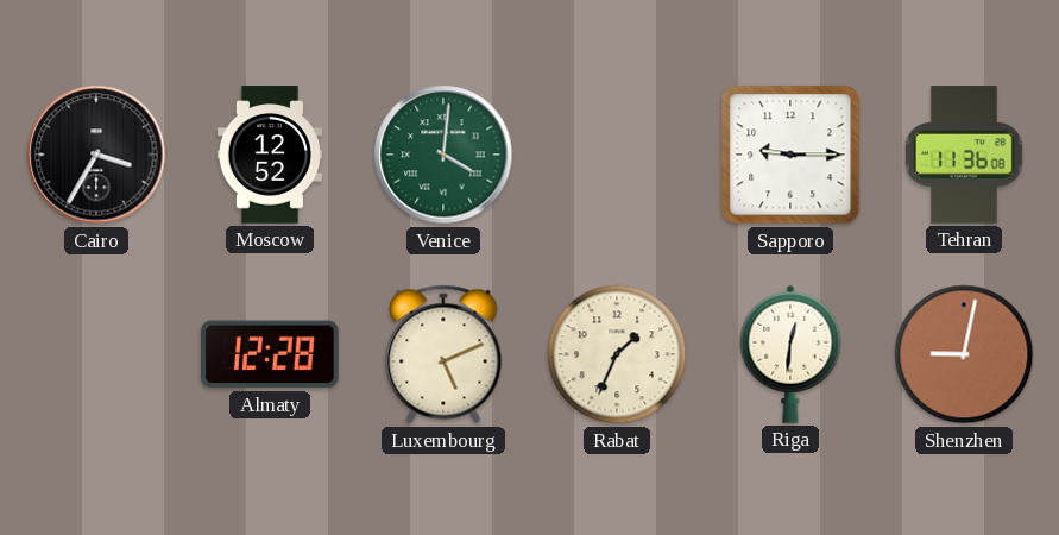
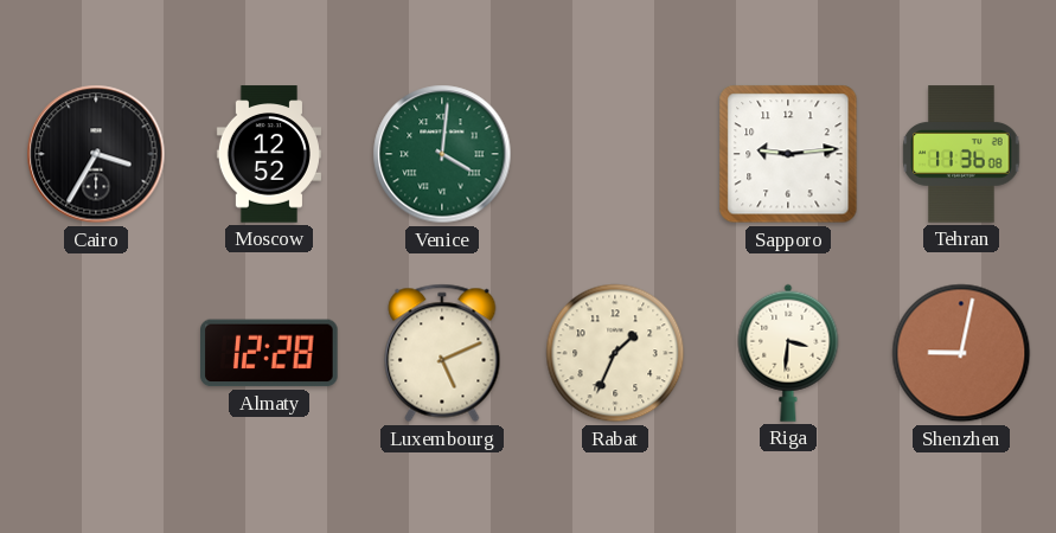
Sapporo: 9:15 -> 9:14
Riga: 12:31 -> 3:31
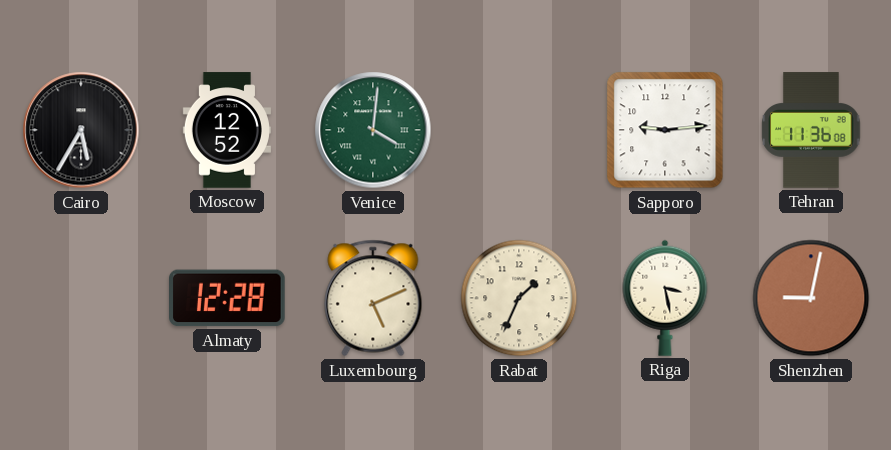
Cairo: 3:35 -> 5:35
Riga: 3:31 -> 3:28
